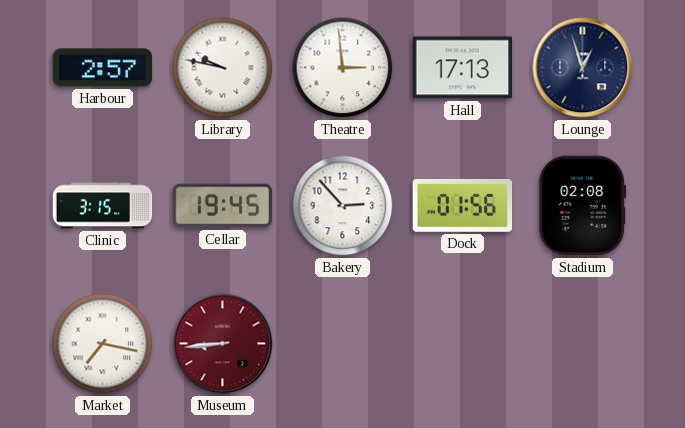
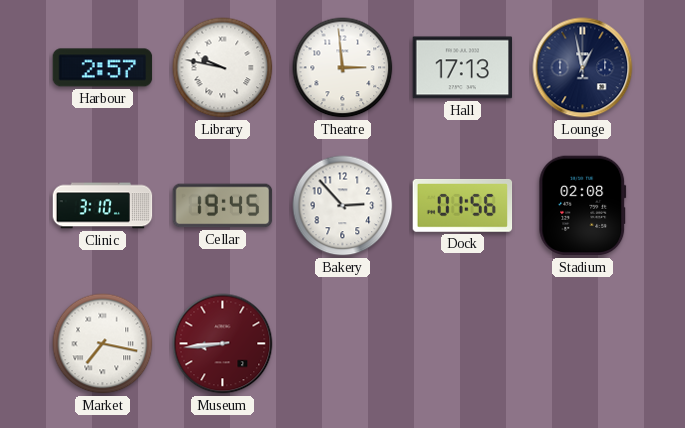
Lounge: 12:57 -> 12:58
Clinic: 3:15 -> 3:10
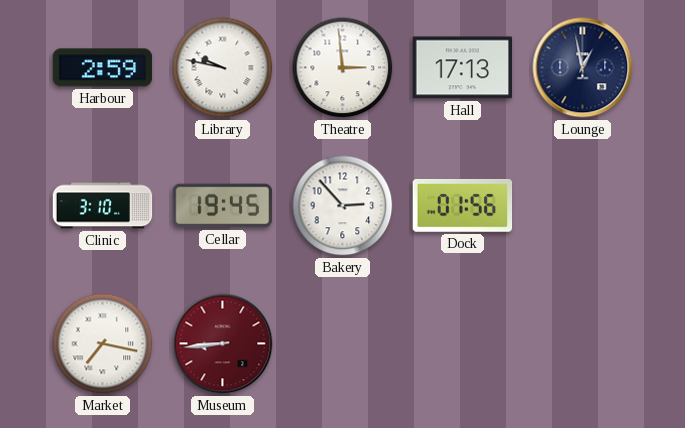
Harbour: 2:57 -> 2:59
Stadium: 02:08 -> none
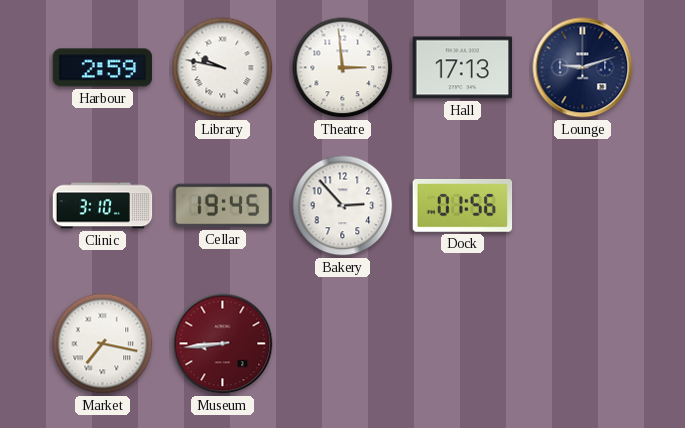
Lounge: 12:58 -> 9:12
